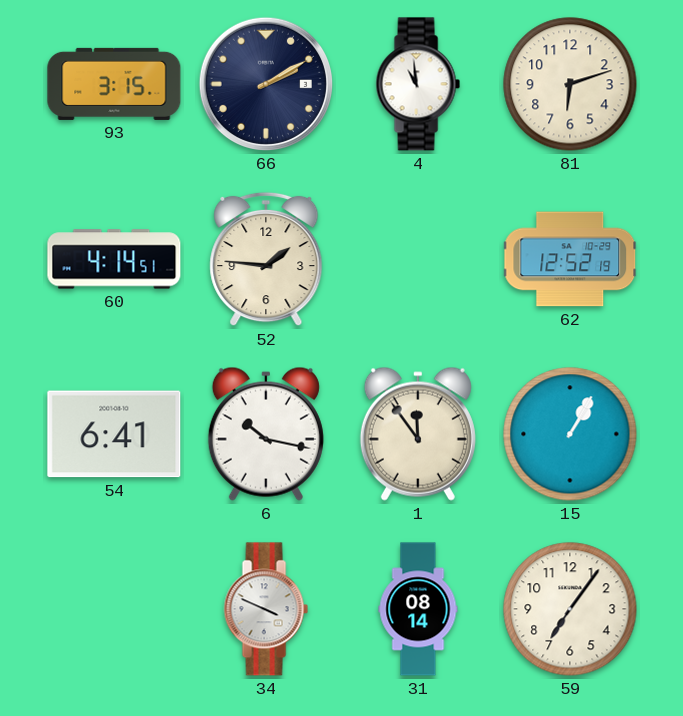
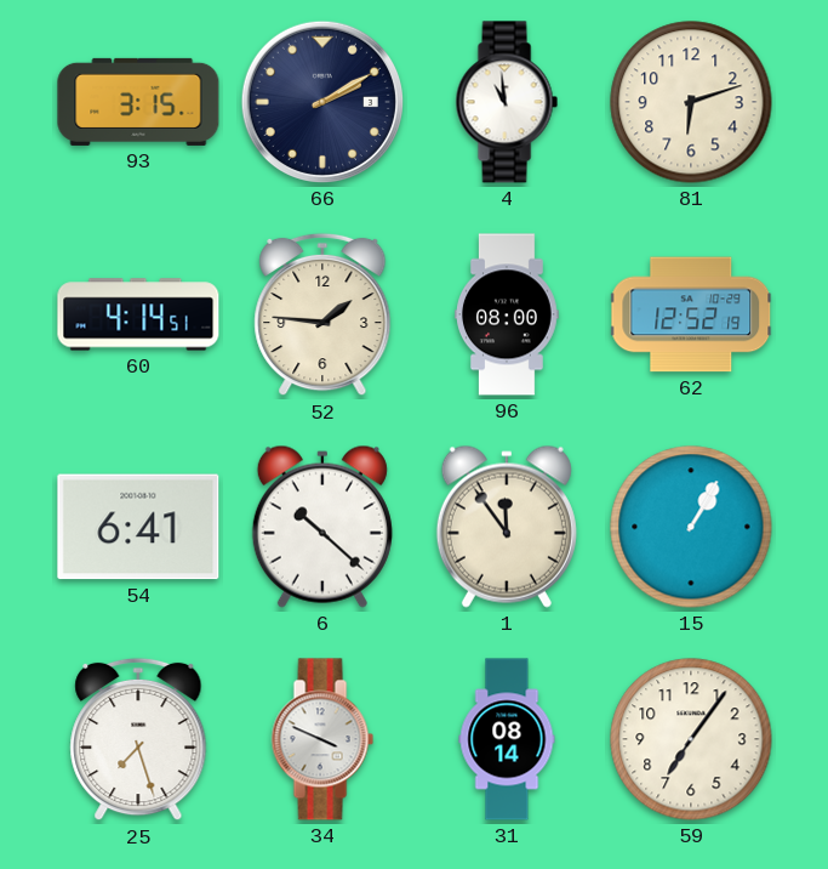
96: none -> 08:00
6: 10:17 -> 10:22
25: none -> 7:27
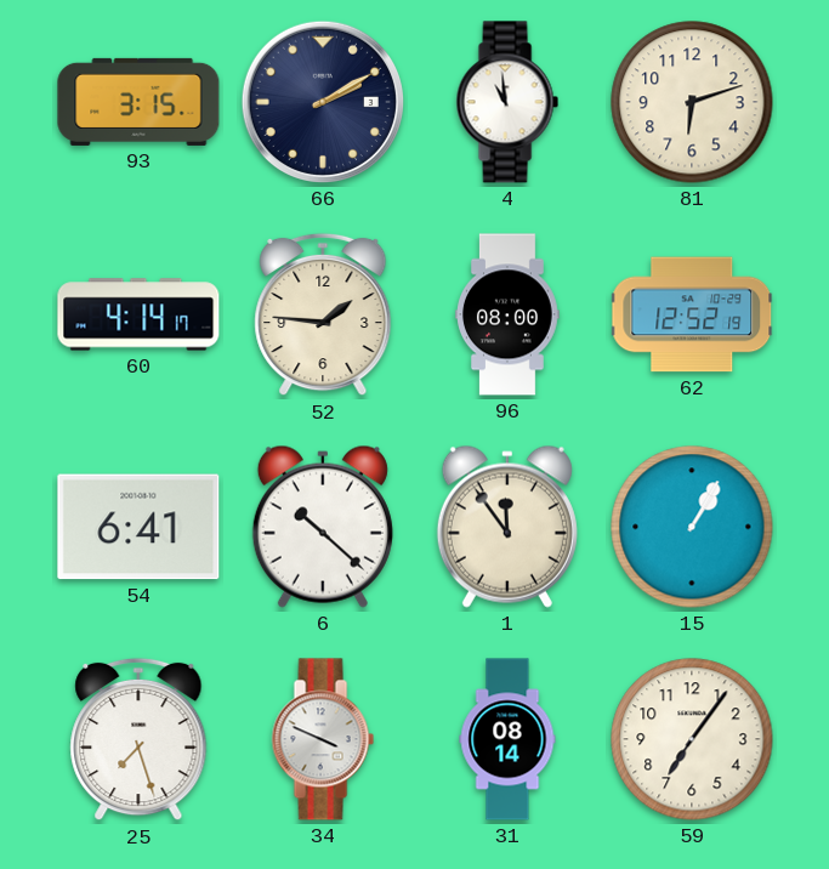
60: 4:14:51 -> 4:14:17
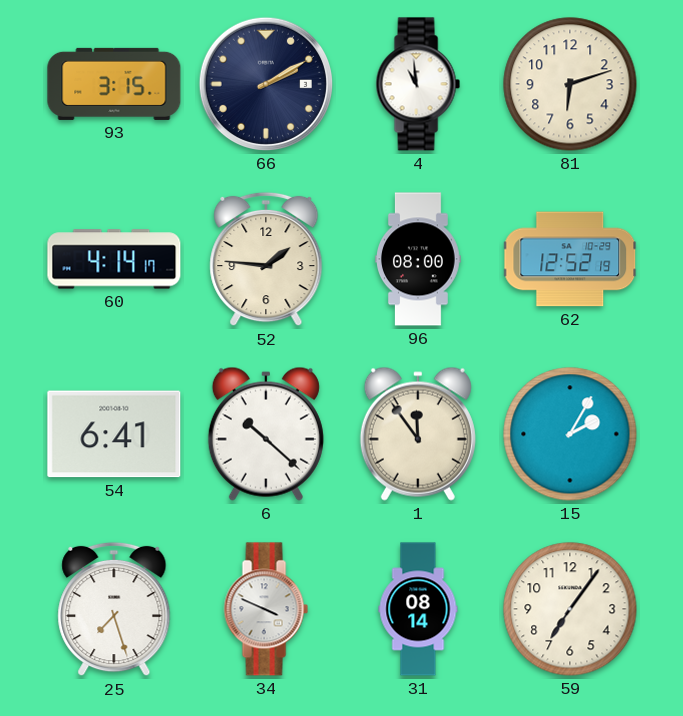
15: 1:05 -> 2:05
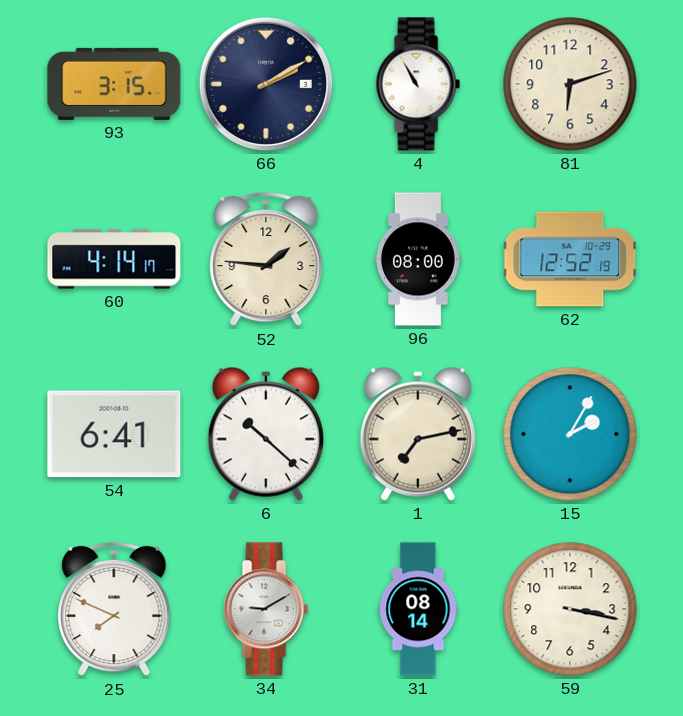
4: 10:59 -> 10:55
1: 11:54 -> 7:13
25: 7:27 -> 7:49
34: 3:49 -> 9:10
59: 7:06 -> 3:17
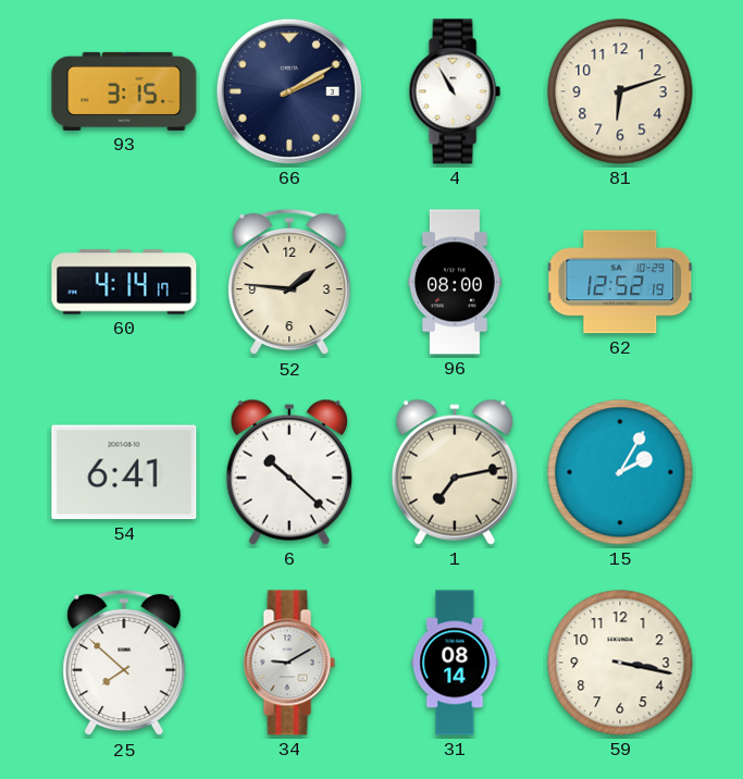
25: 7:49 -> 7:52
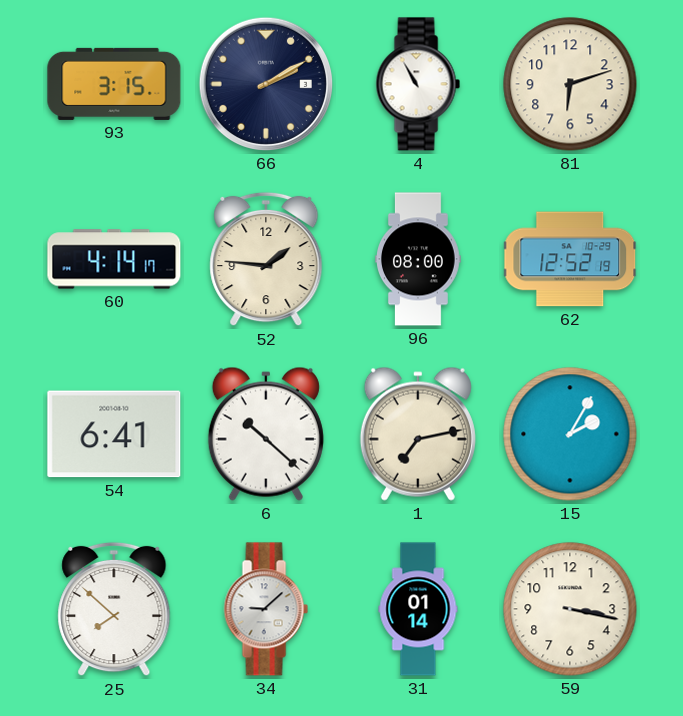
34: 9:10 -> 9:08
31: 08:14 -> 01:14
